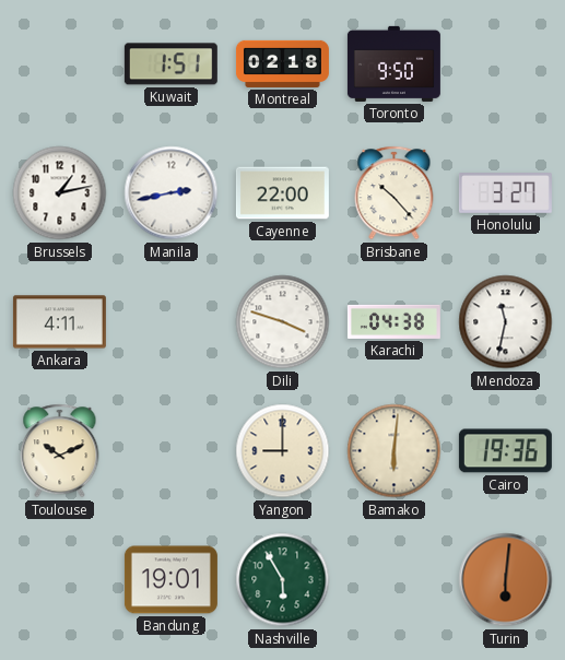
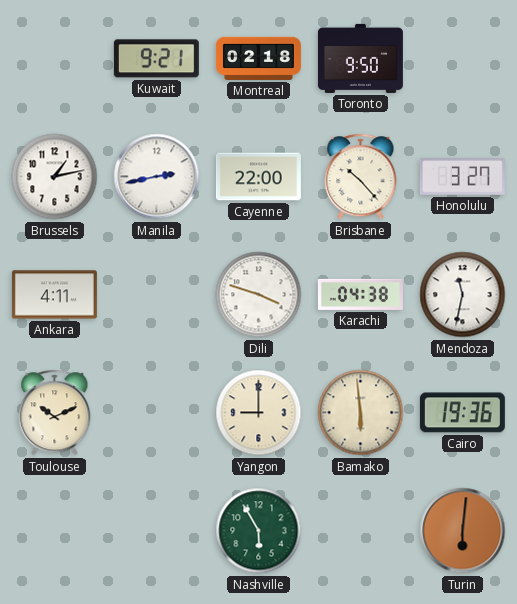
Kuwait: 1:51 -> 9:21
Bamako: 6:01 -> 5:59
Bandung: 19:01 -> none
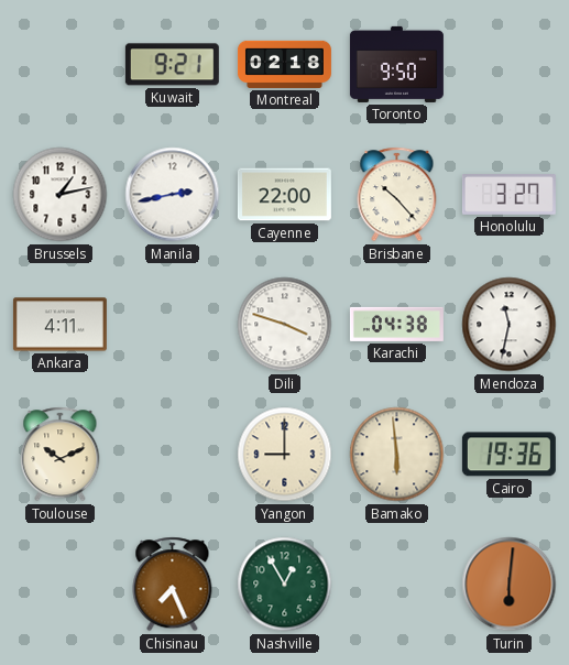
Chisinau: none -> 7:26
Nashville: 5:55 -> 12:55
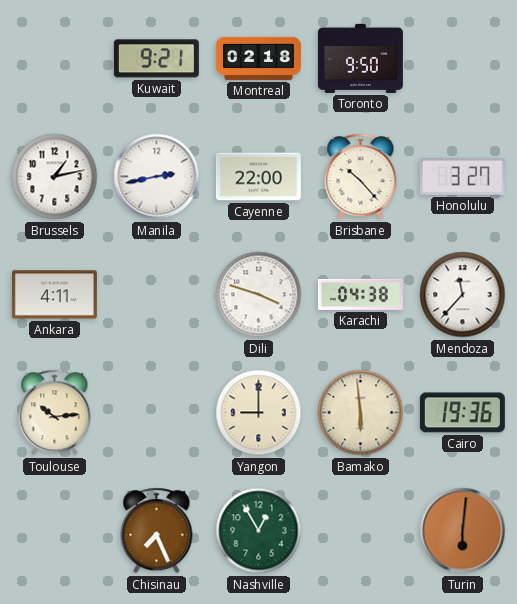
Mendoza: 11:32 -> 11:37
Toulouse: 10:11 -> 10:14
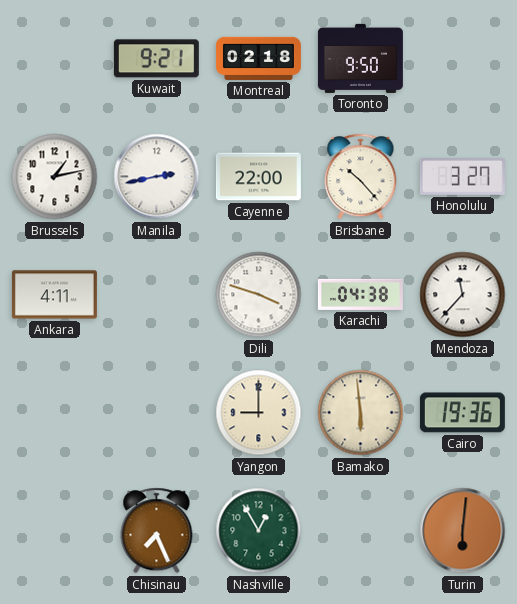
Toulouse: 10:14 -> none
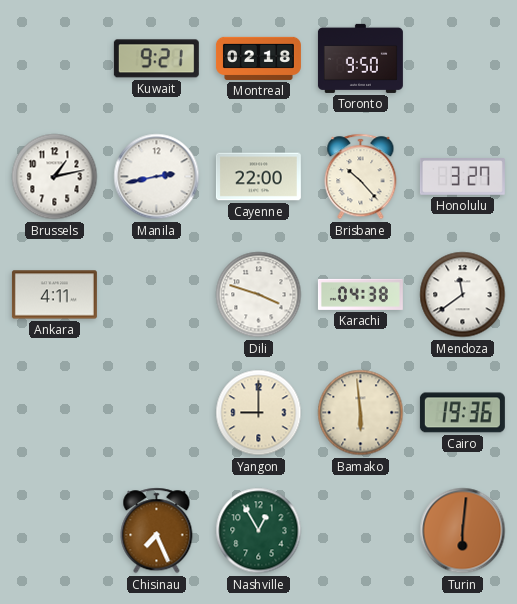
Mendoza: 11:37 -> 11:39
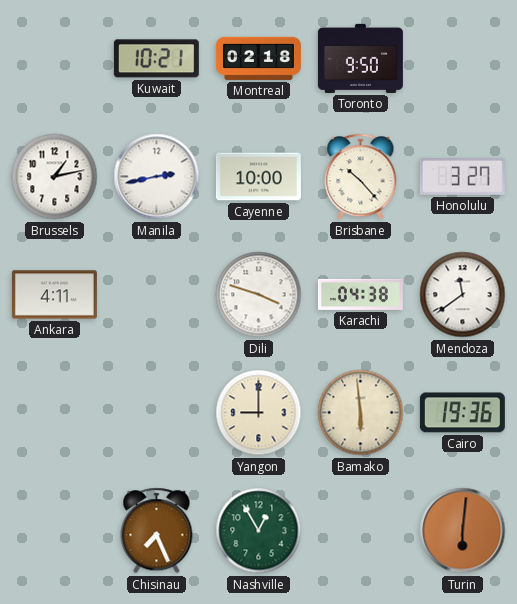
Kuwait: 9:21 -> 10:21
Cayenne: 22:00 -> 10:00
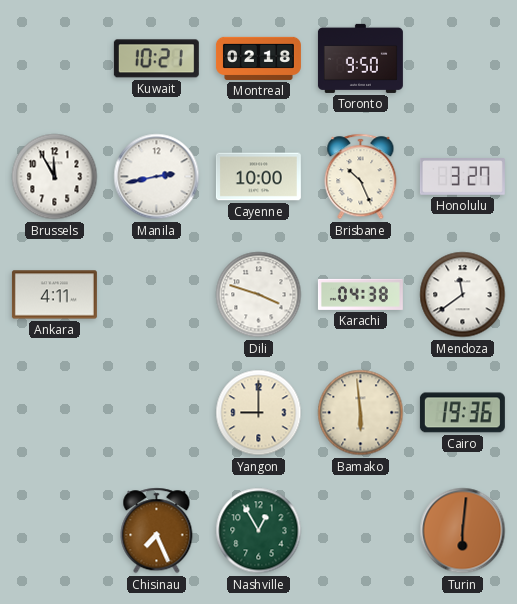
Brussels: 1:13 -> 11:55
Brisbane: 10:23 -> 10:26
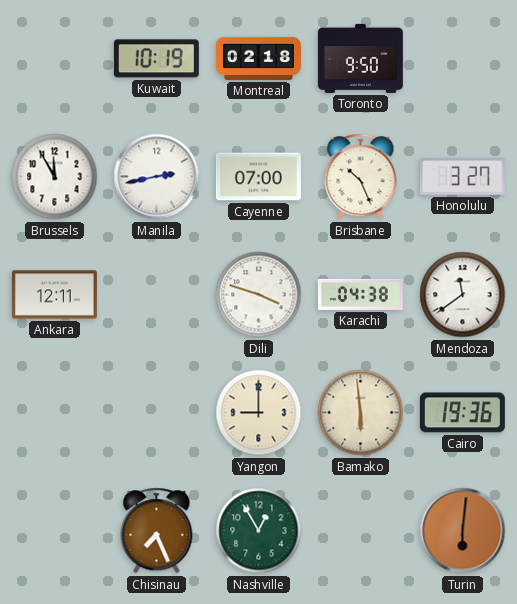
Kuwait: 10:21 -> 10:19
Cayenne: 10:00 -> 07:00
Ankara: 4:11 -> 12:11
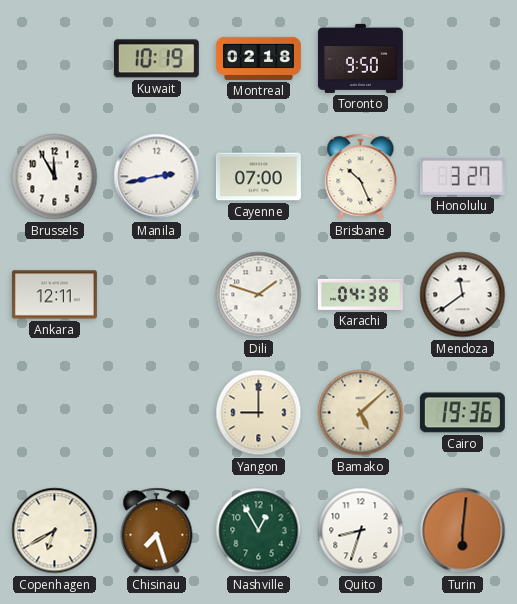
Dili: 3:48 -> 1:48
Bamako: 5:59 -> 5:08
Copenhagen: none -> 6:40
Chisinau: 7:26 -> 7:27
Quito: none -> 8:33
